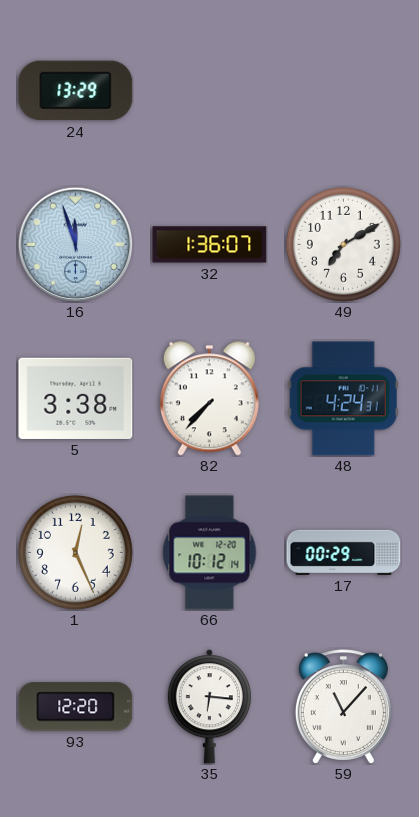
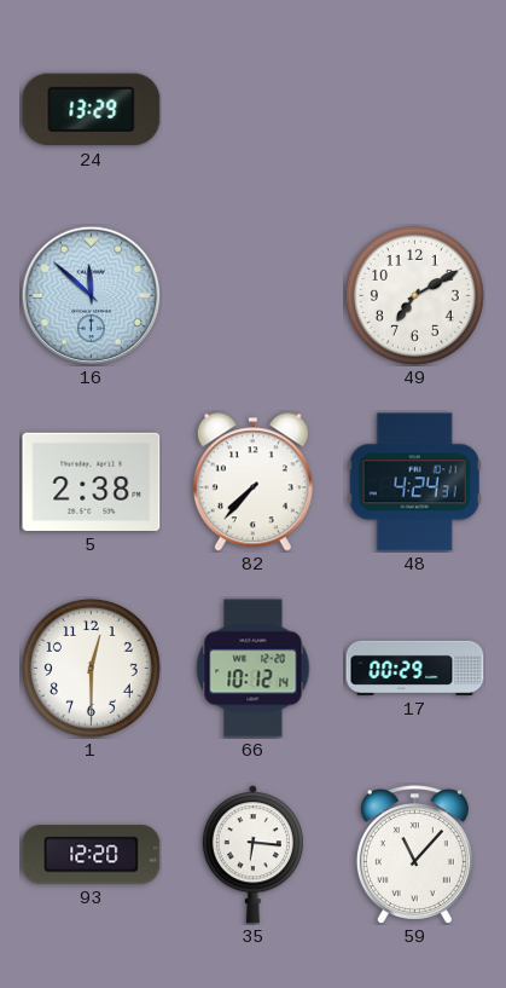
16: 11:57 -> 11:52
32: 1:36 -> none
5: 3:38 -> 2:38
1: 12:26 -> 12:30
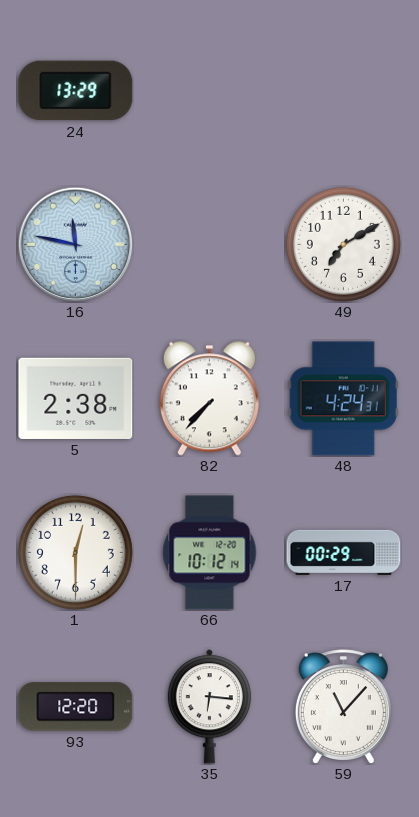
16: 11:52 -> 11:47
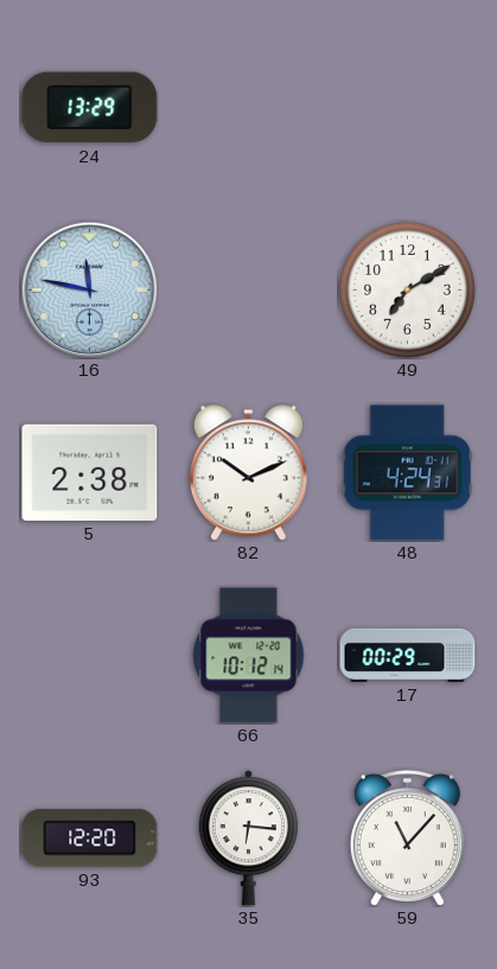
82: 7:37 -> 10:11
1: 12:30 -> none
